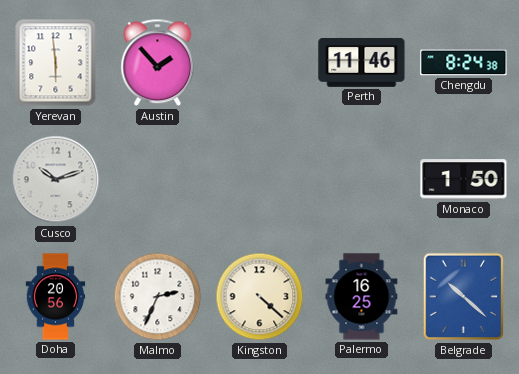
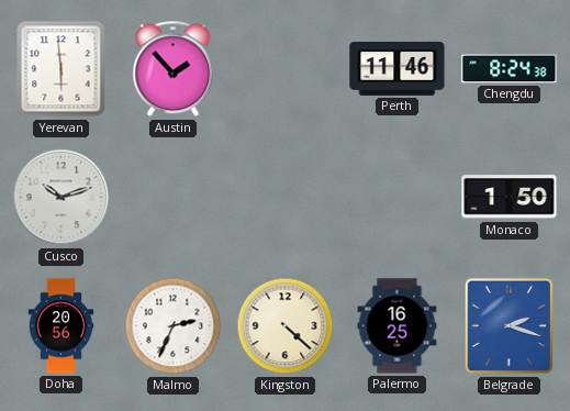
Belgrade: 10:22 -> 2:18
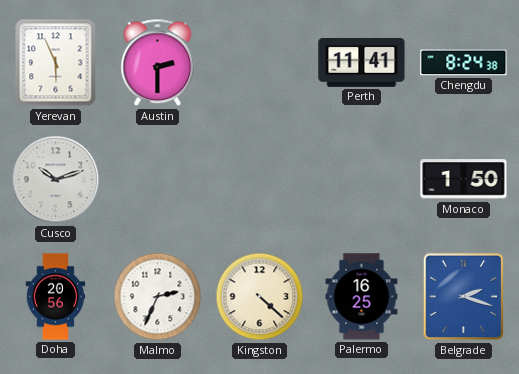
Yerevan: 5:59 -> 5:56
Austin: 1:53 -> 2:30
Perth: 11:46 -> 11:41
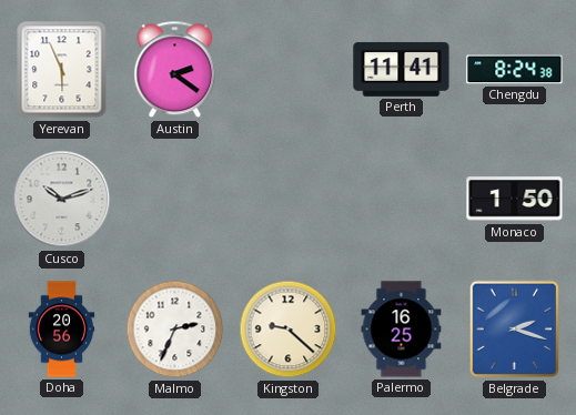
Austin: 2:30 -> 2:21
Kingston: 4:22 -> 9:22
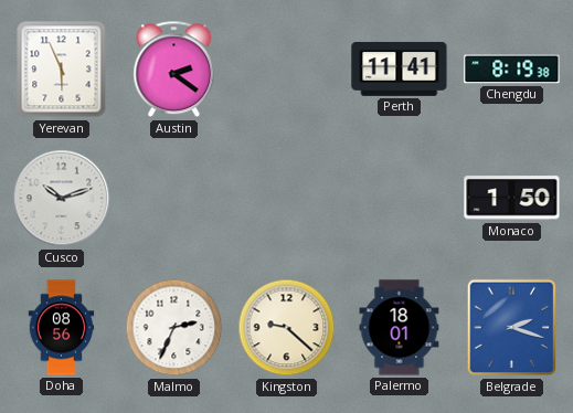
Chengdu: 8:24 -> 8:19
Doha: 20:56 -> 08:56
Palermo: 16:25 -> 18:01
